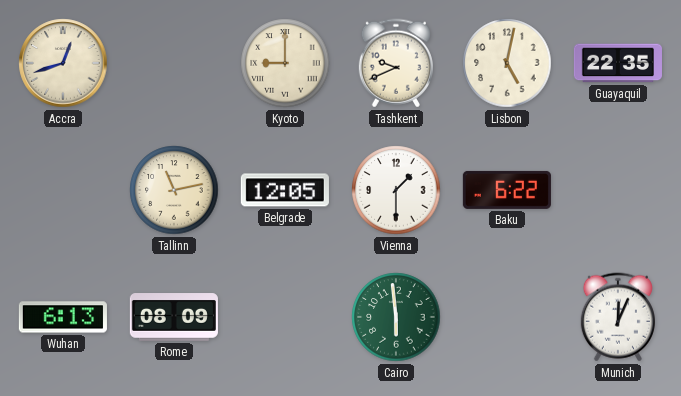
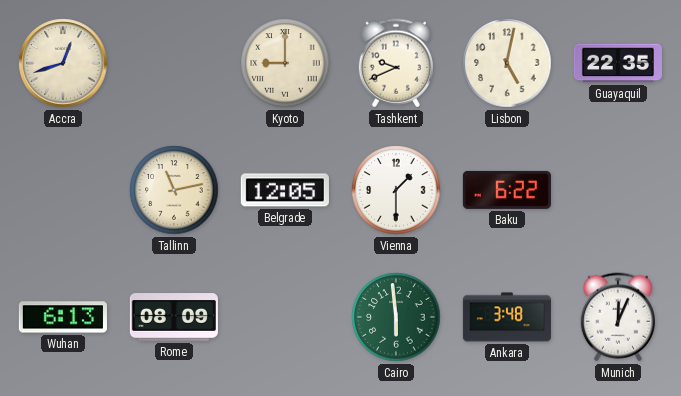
Ankara: none -> 3:48
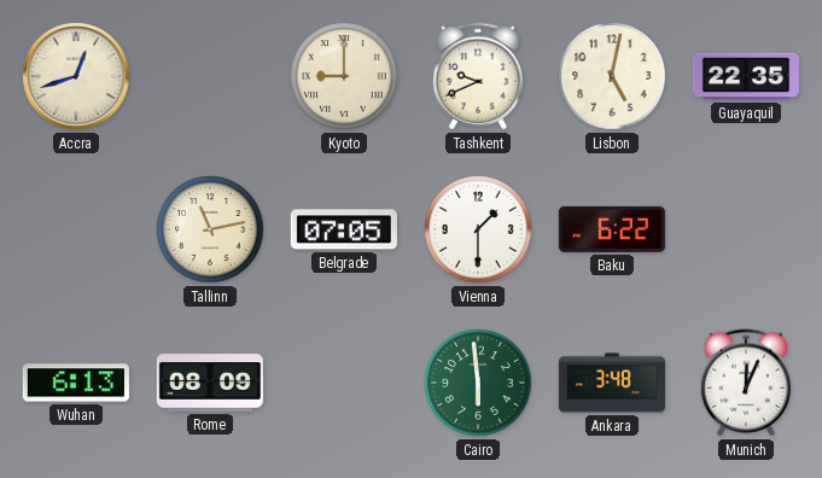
Belgrade: 12:05 -> 07:05
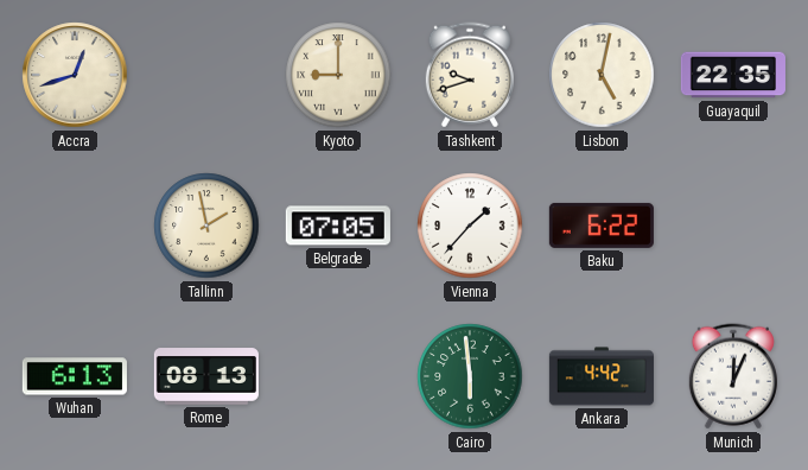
Tashkent: 9:41 -> 9:42
Tallinn: 11:13 -> 1:58
Vienna: 1:30 -> 1:37
Rome: 08:09 -> 08:13
Ankara: 3:48 -> 4:42
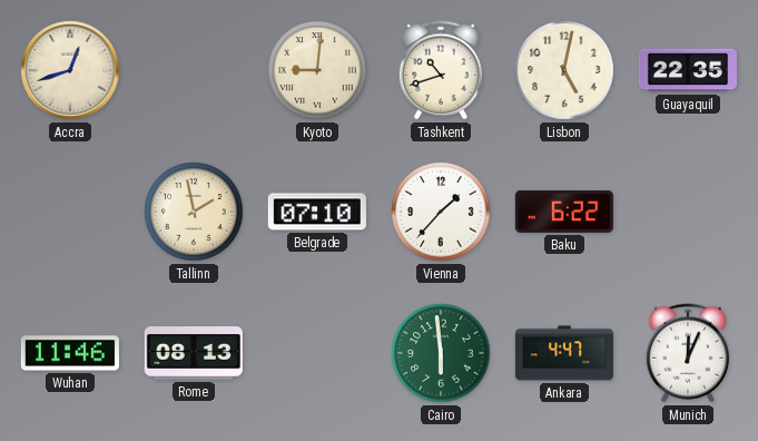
Kyoto: 9:00 -> 9:01
Tashkent: 9:42 -> 10:42
Belgrade: 07:05 -> 07:10
Wuhan: 6:13 -> 11:46
Ankara: 4:42 -> 4:47
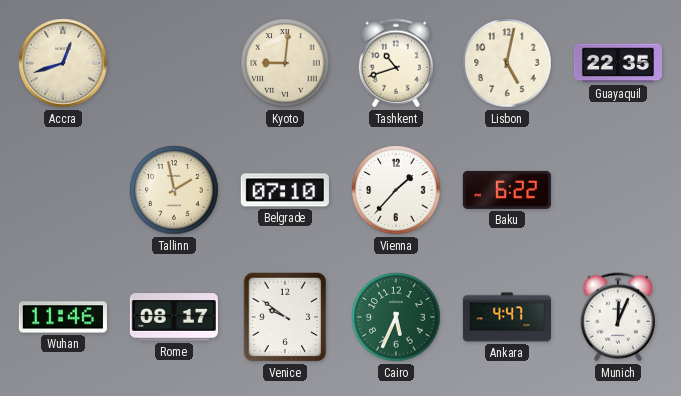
Rome: 08:13 -> 08:17
Venice: none -> 9:51
Cairo: 5:59 -> 5:34
